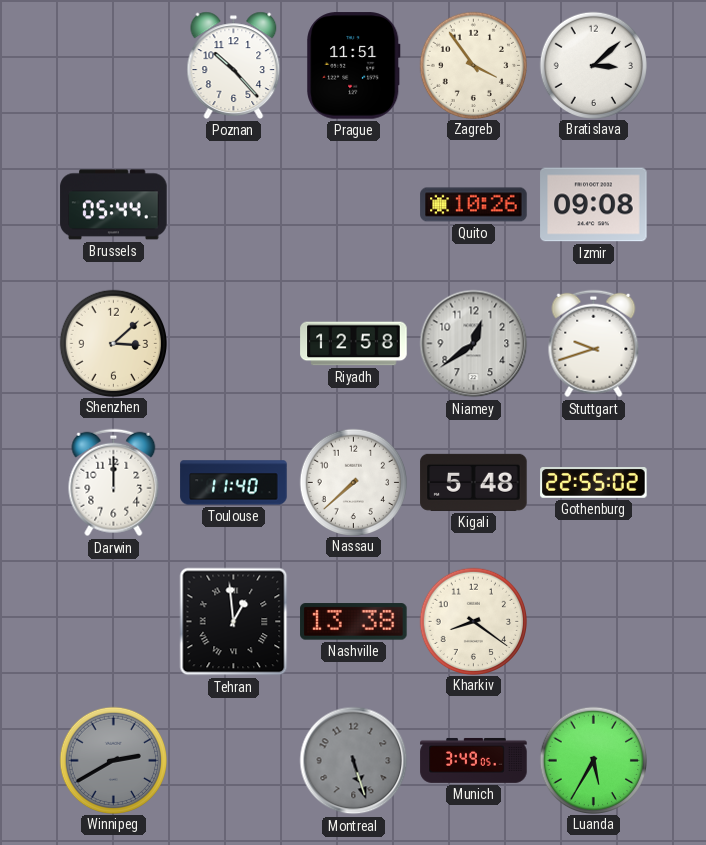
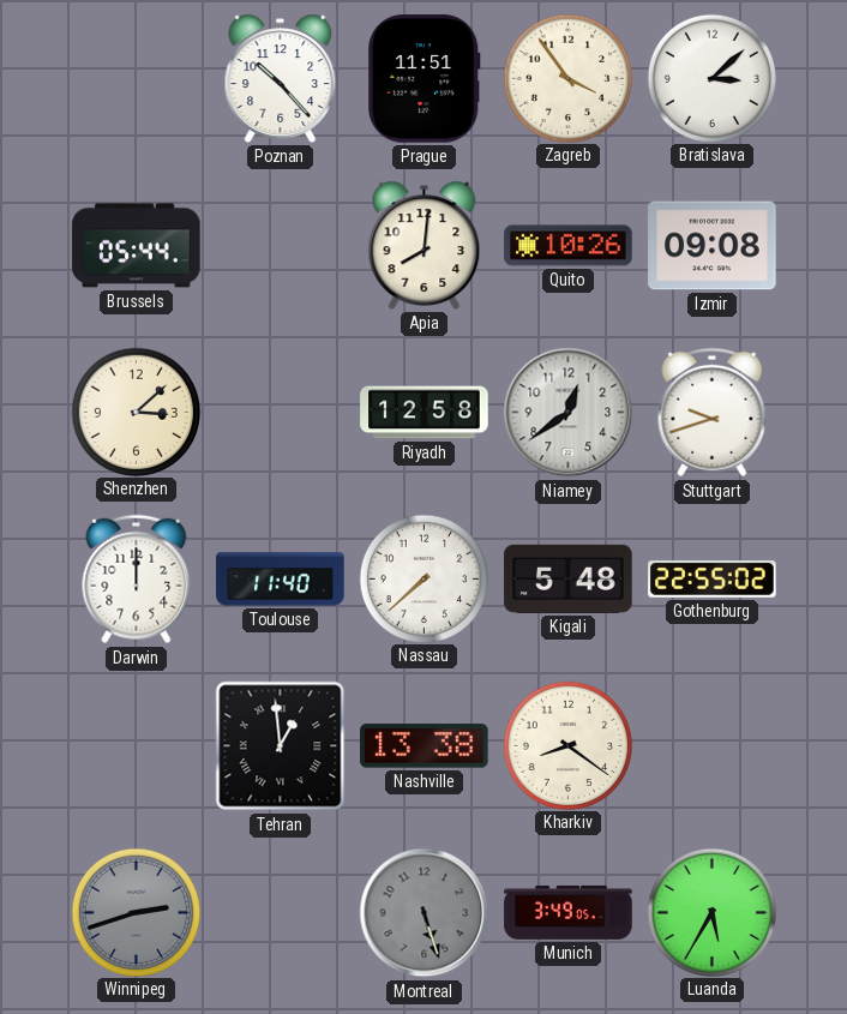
Apia: none -> 8:01
Winnipeg: 2:40 -> 2:42
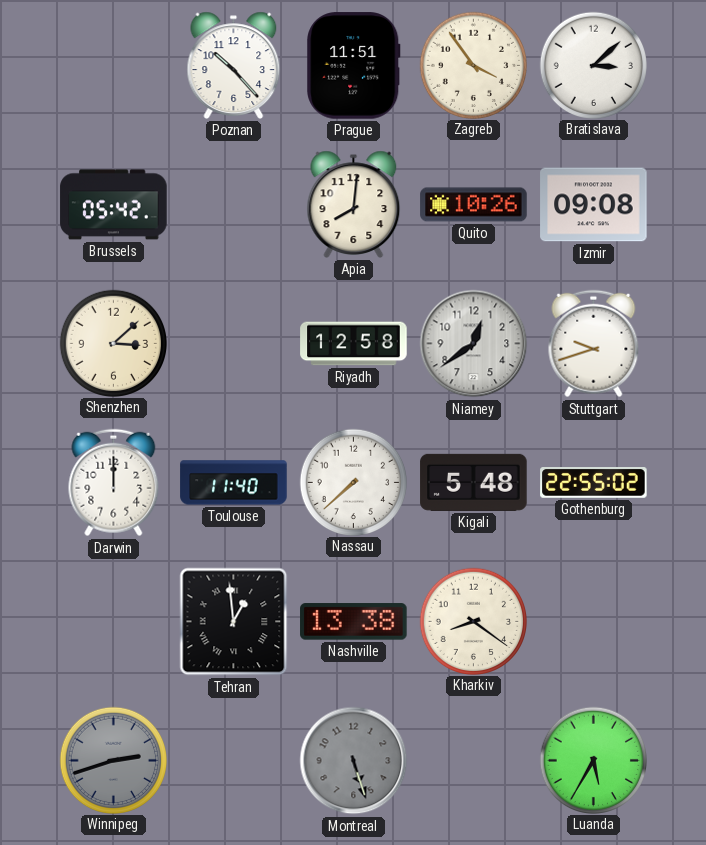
Brussels: 05:44 -> 05:42
Munich: 3:49 -> none
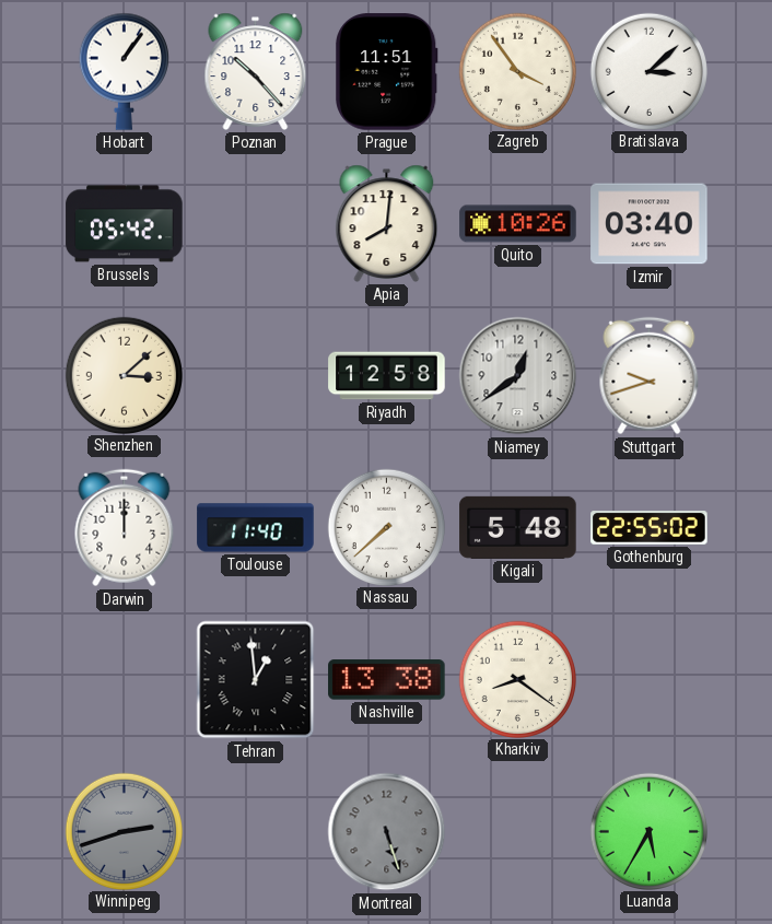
Hobart: none -> 1:06
Izmir: 09:08 -> 03:40
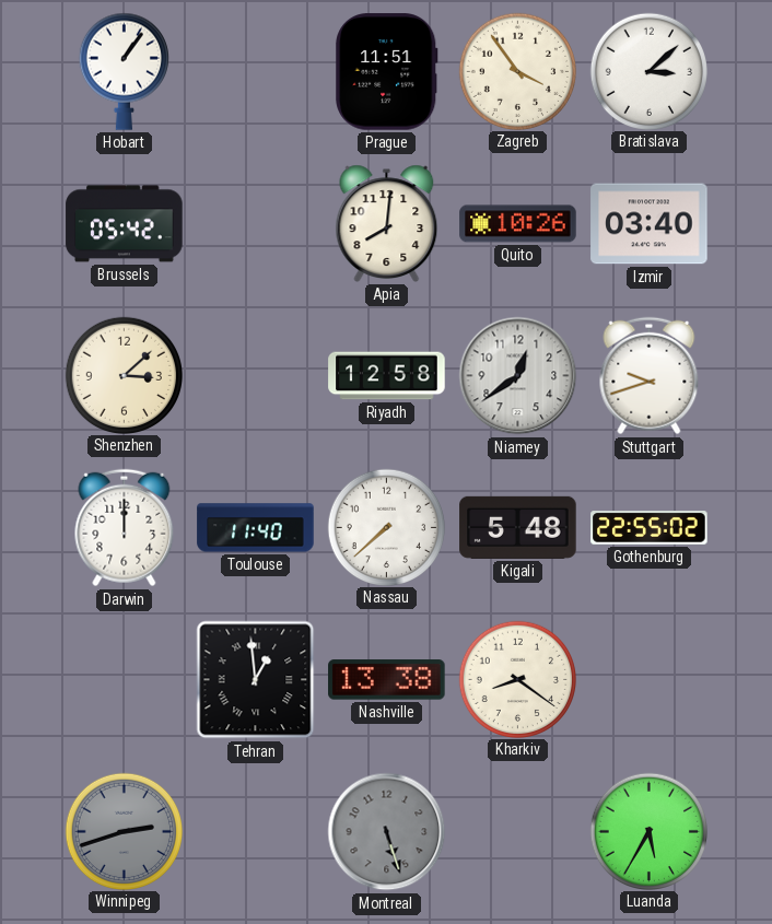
Poznan: 10:23 -> none
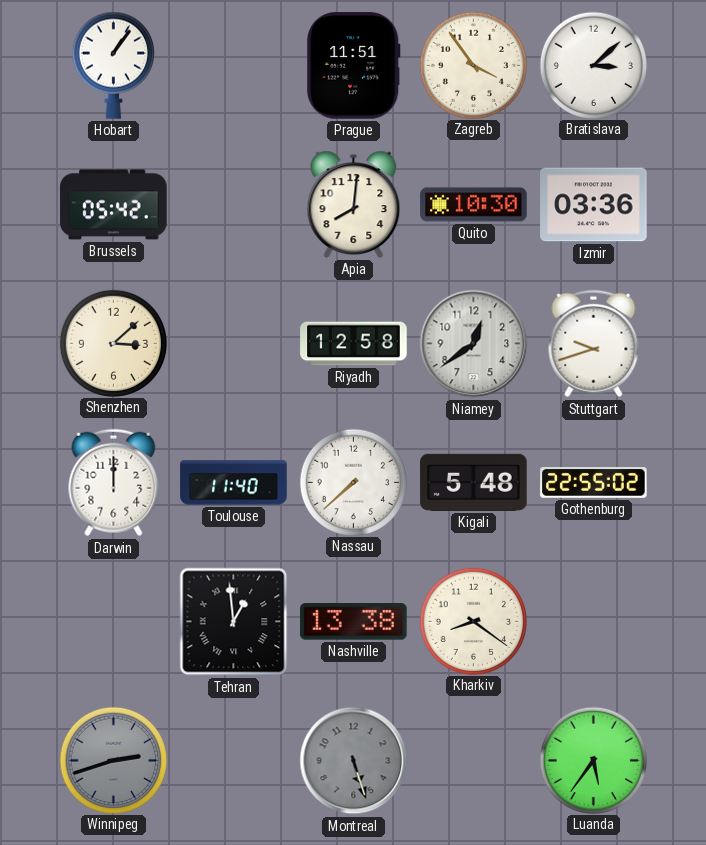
Quito: 10:26 -> 10:30
Izmir: 03:40 -> 03:36
Luanda: 5:35 -> 5:36
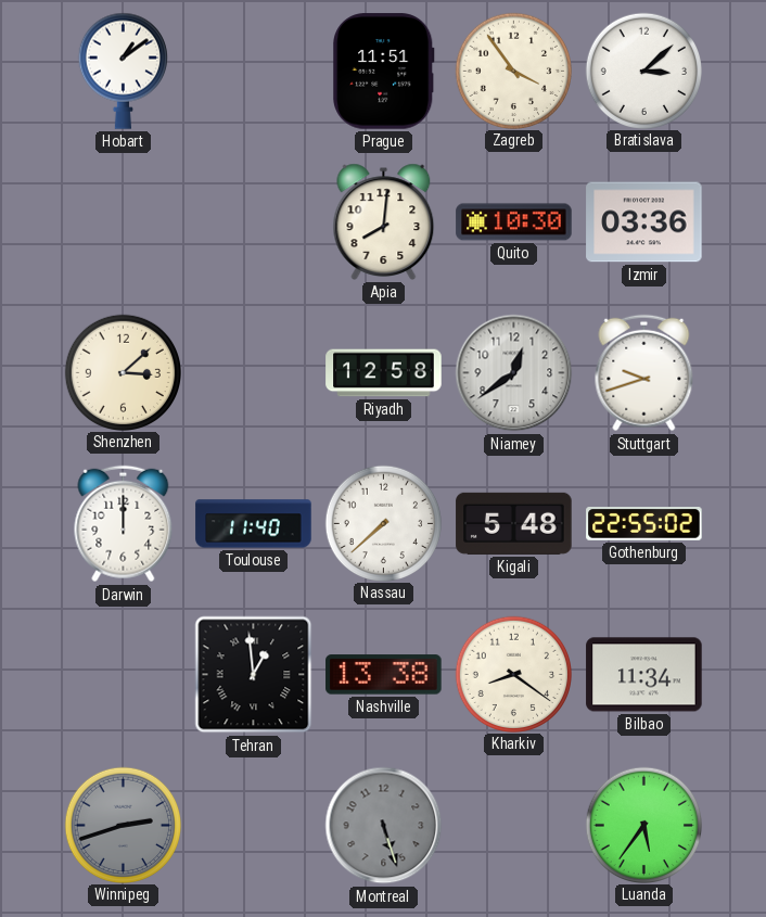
Hobart: 1:06 -> 1:09
Brussels: 05:42 -> none
Bilbao: none -> 11:34
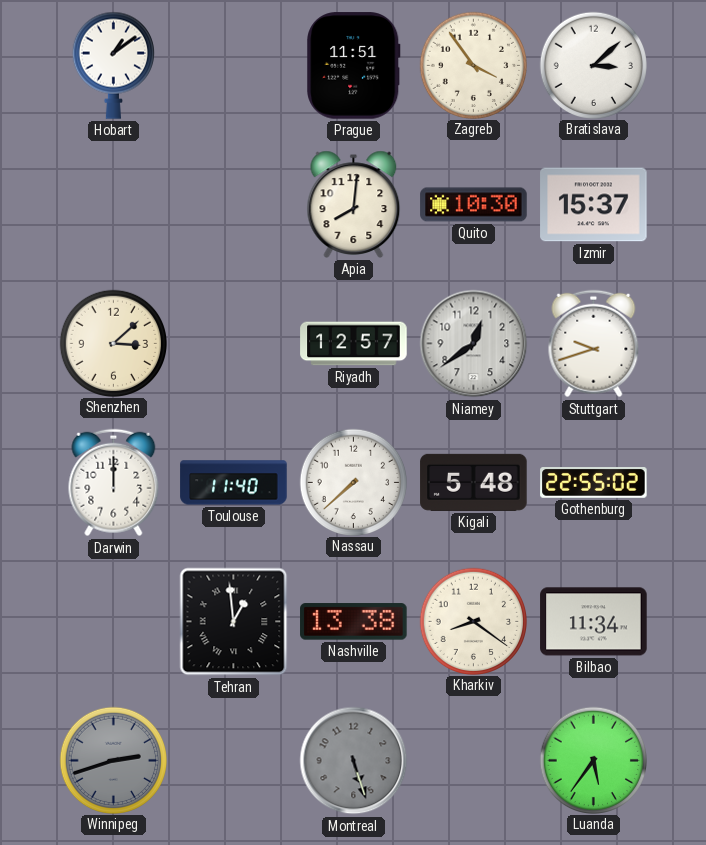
Izmir: 03:36 -> 15:37
Riyadh: 12:58 -> 12:57
